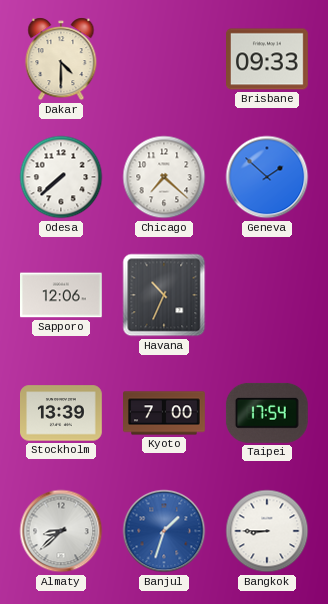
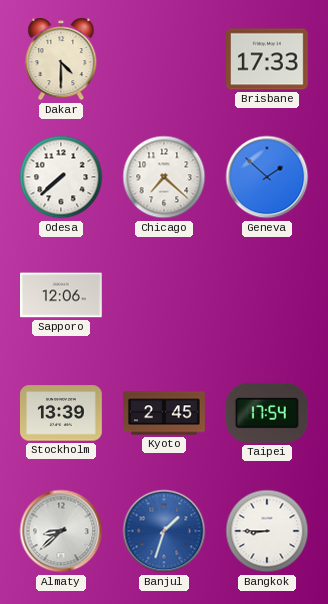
Brisbane: 09:33 -> 17:33
Havana: 10:34 -> none
Kyoto: 7:00 -> 2:45
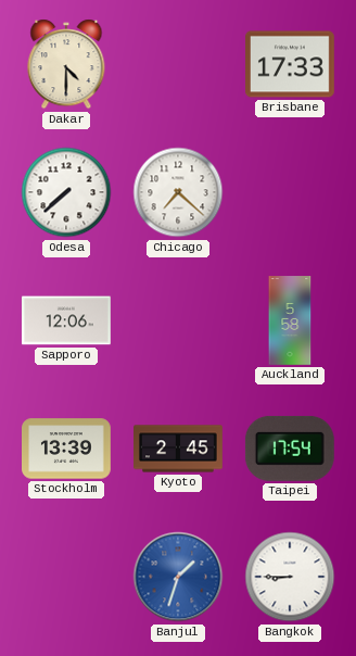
Geneva: 1:52 -> none
Auckland: none -> 5:58
Almaty: 8:38 -> none
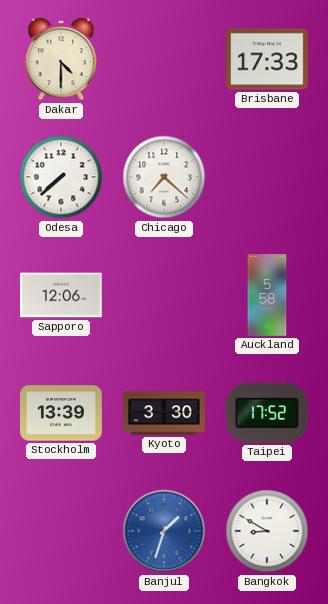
Kyoto: 2:45 -> 3:30
Taipei: 17:54 -> 17:52
Bangkok: 8:45 -> 8:50
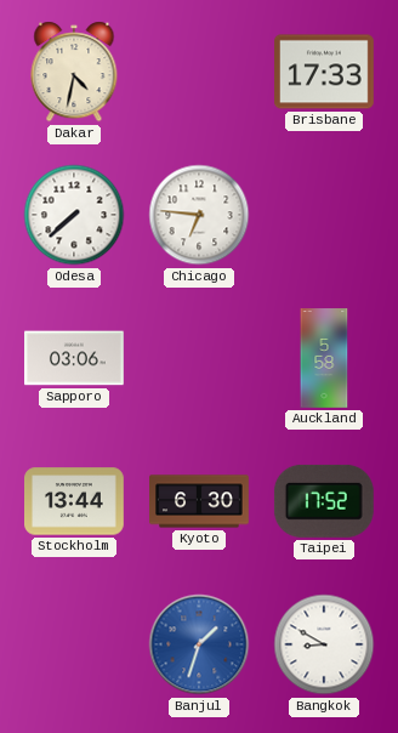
Dakar: 4:30 -> 4:32
Chicago: 7:22 -> 6:46
Sapporo: 12:06 -> 03:06
Stockholm: 13:39 -> 13:44
Kyoto: 3:30 -> 6:30
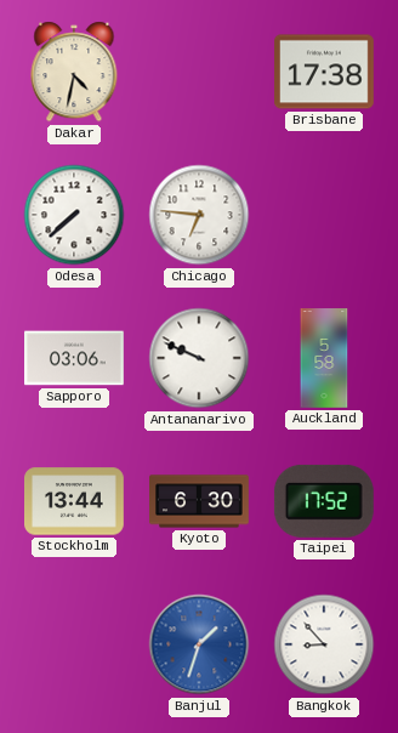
Brisbane: 17:33 -> 17:38
Antananarivo: none -> 9:49
Bangkok: 8:50 -> 8:53
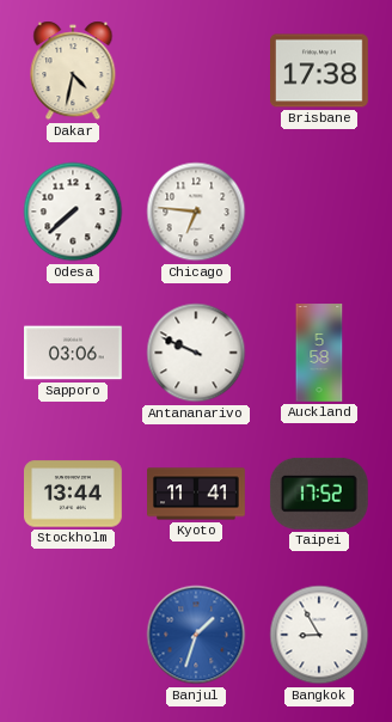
Kyoto: 6:30 -> 11:41
Bangkok: 8:53 -> 8:55
